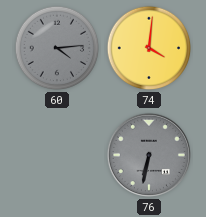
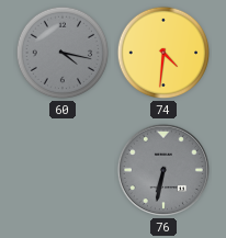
60: 4:14 -> 4:17
74: 4:01 -> 4:31
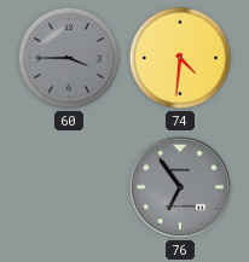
60: 4:17 -> 3:45
76: 6:32 -> 6:54
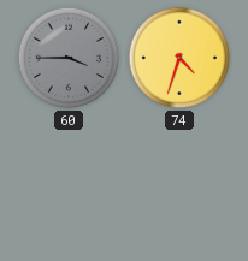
74: 4:31 -> 4:33
76: 6:54 -> none
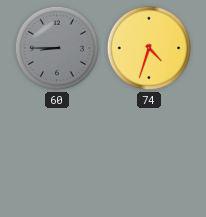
60: 3:45 -> 8:45
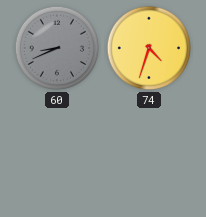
60: 8:45 -> 8:41
